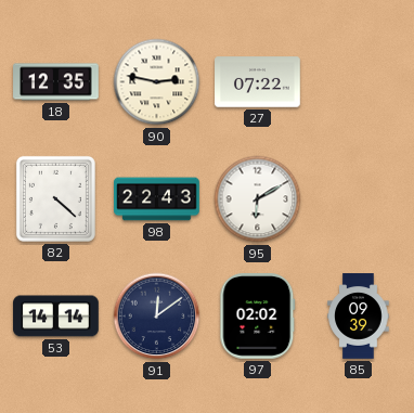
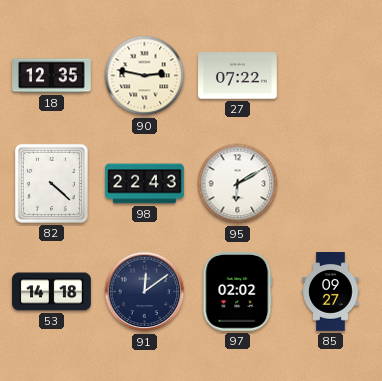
53: 14:14 -> 14:18
85: 09:39 -> 09:27
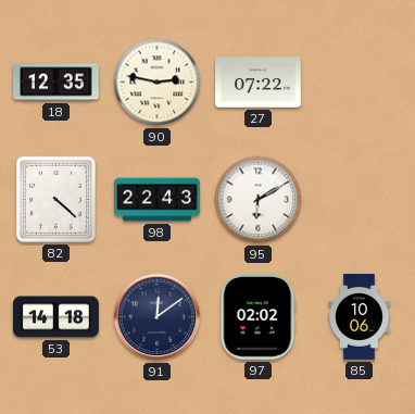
85: 09:27 -> 10:06
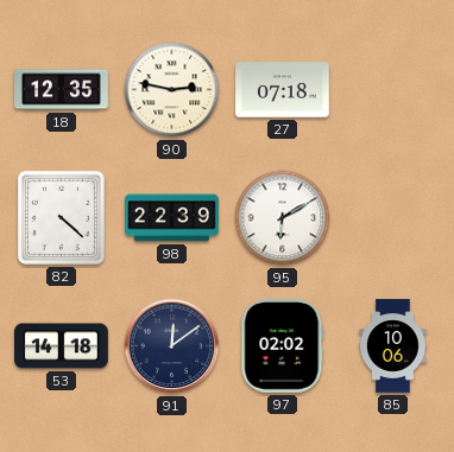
27: 07:22 -> 07:18
98: 22:43 -> 22:39
